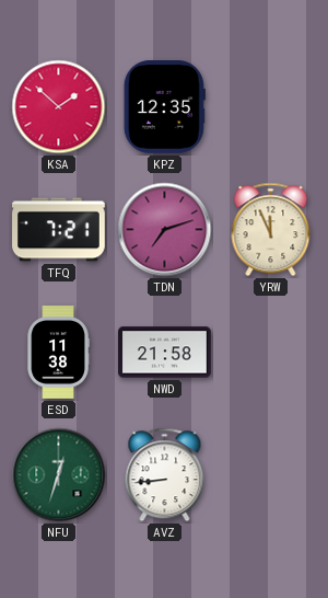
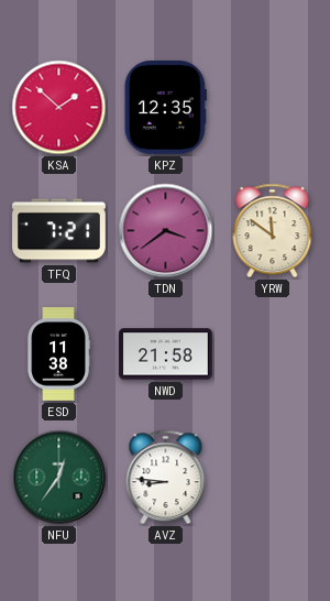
TDN: 7:12 -> 3:39
YRW: 11:56 -> 11:51
NFU: 12:33 -> 12:36
AVZ: 8:44 -> 8:46
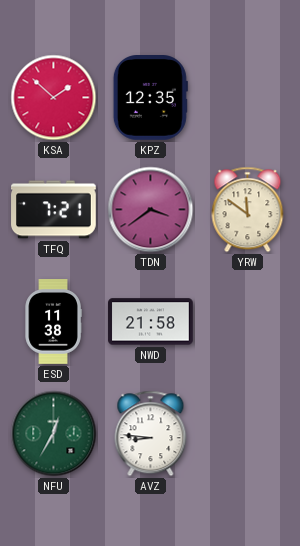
NFU: 12:36 -> 12:35
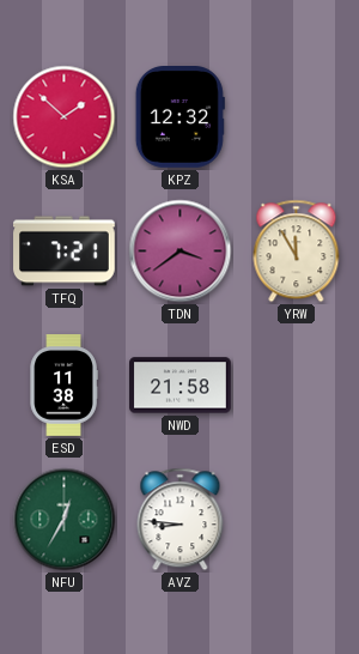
KPZ: 12:35 -> 12:32
YRW: 11:51 -> 11:55
